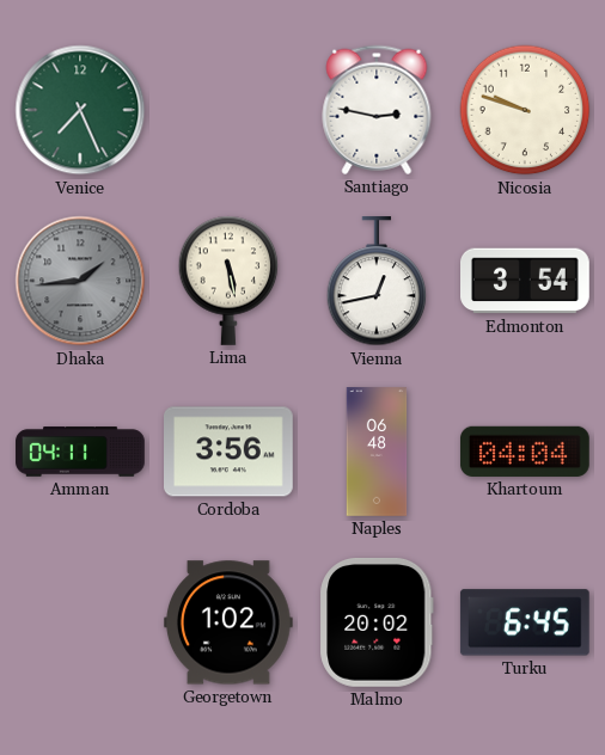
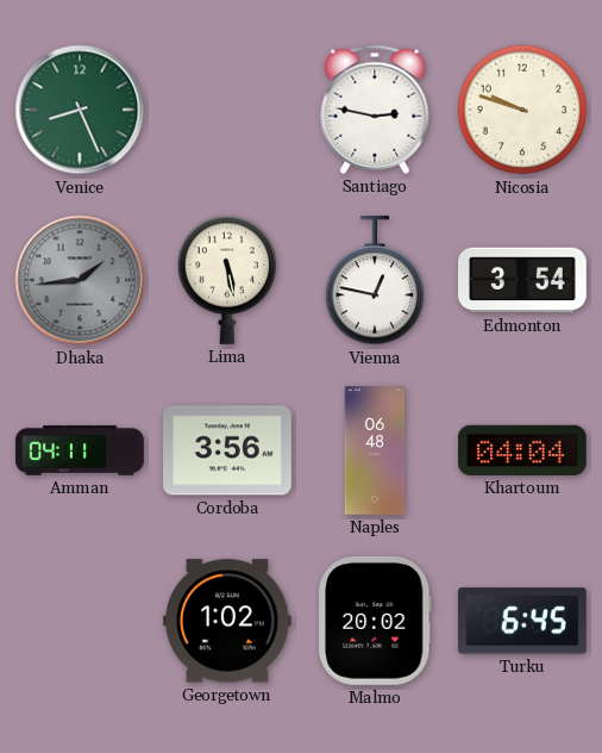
Venice: 7:26 -> 8:26
Vienna: 12:43 -> 12:47
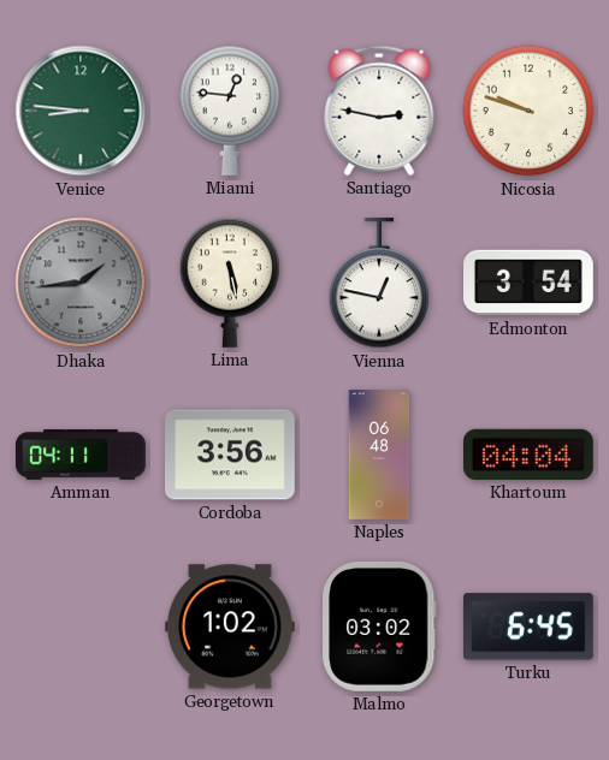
Venice: 8:26 -> 8:46
Miami: none -> 12:46
Malmo: 20:02 -> 03:02
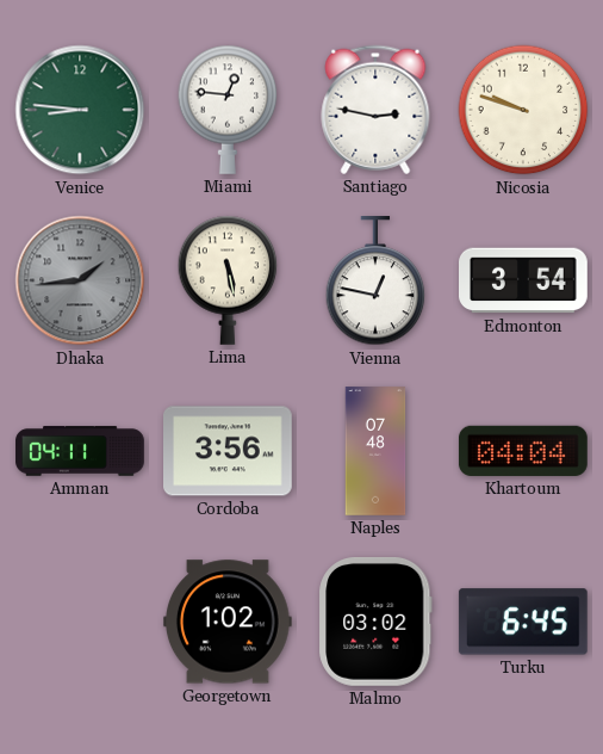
Naples: 06:48 -> 07:48
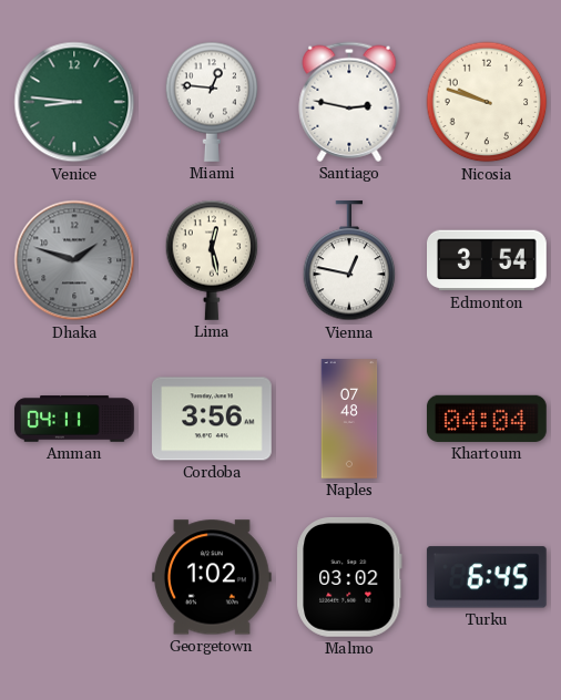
Dhaka: 1:44 -> 1:48
Lima: 5:28 -> 12:28
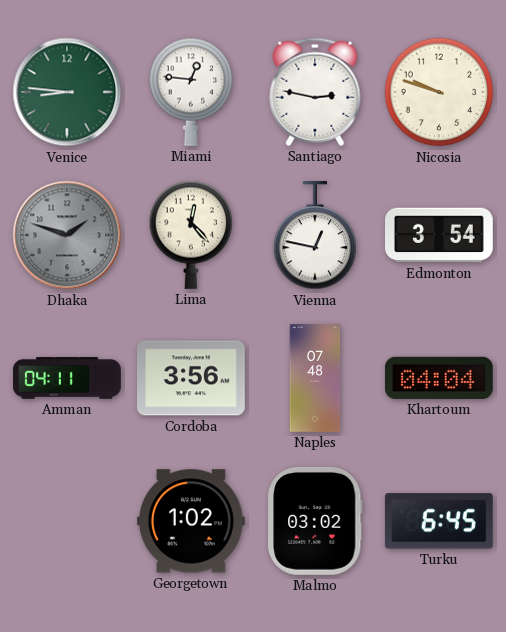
Lima: 12:28 -> 12:23
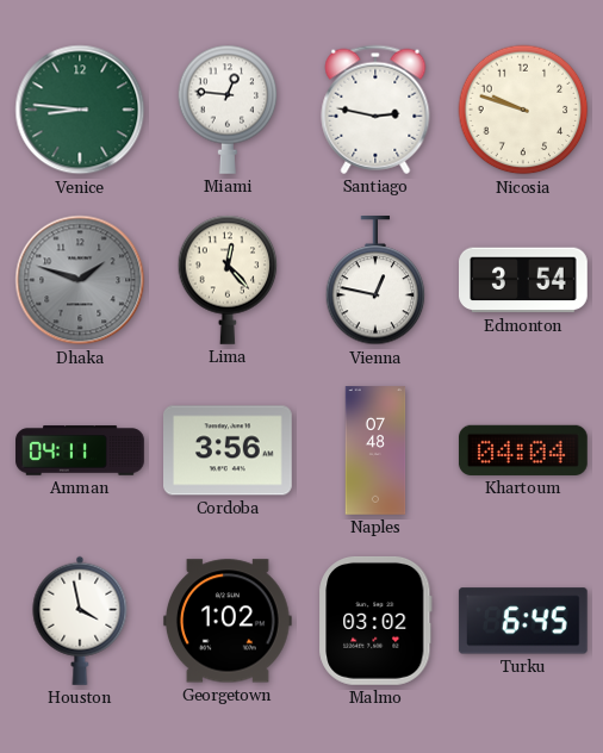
Houston: none -> 3:58
